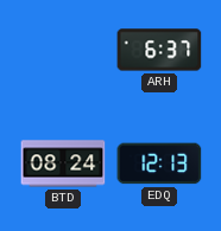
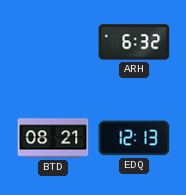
ARH: 6:37 -> 6:32
BTD: 08:24 -> 08:21
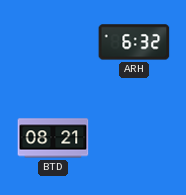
EDQ: 12:13 -> none
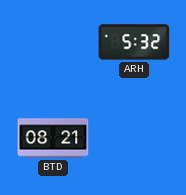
ARH: 6:32 -> 5:32
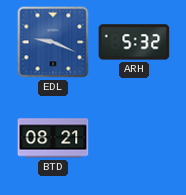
EDL: none -> 9:19
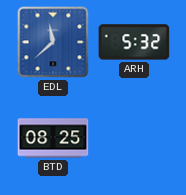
EDL: 9:19 -> 11:38
BTD: 08:21 -> 08:25
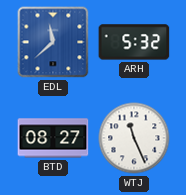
BTD: 08:25 -> 08:27
WTJ: none -> 11:26
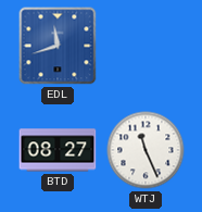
EDL: 11:38 -> 11:42
ARH: 5:32 -> none
